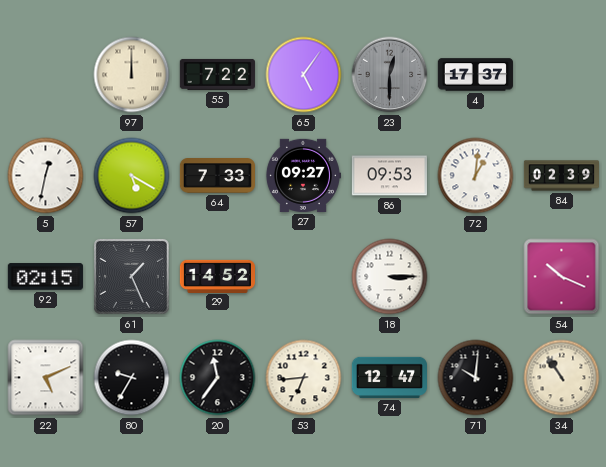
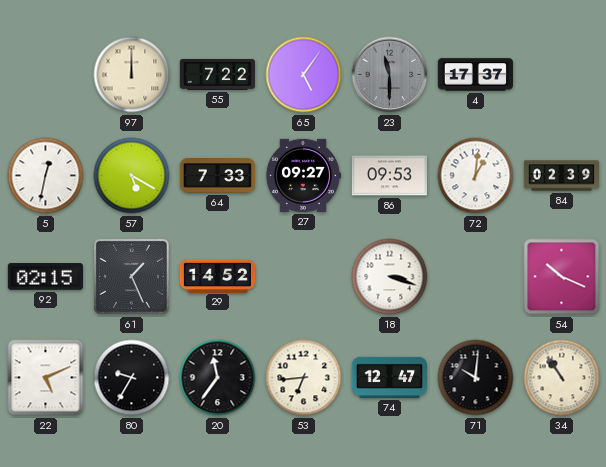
23: 12:30 -> 11:30
18: 3:15 -> 3:18
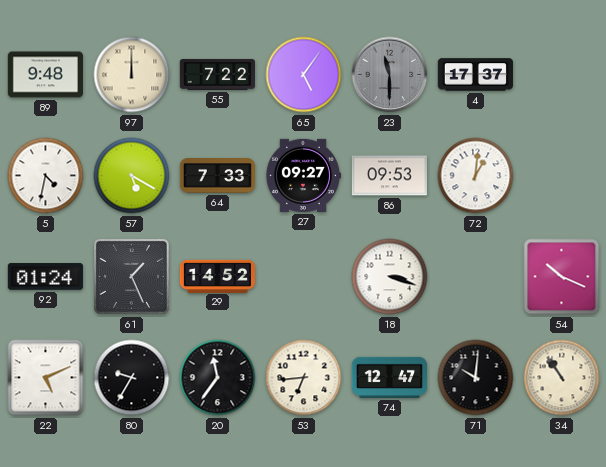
89: none -> 9:48
5: 12:32 -> 4:32
84: 02:39 -> none
92: 02:15 -> 01:24
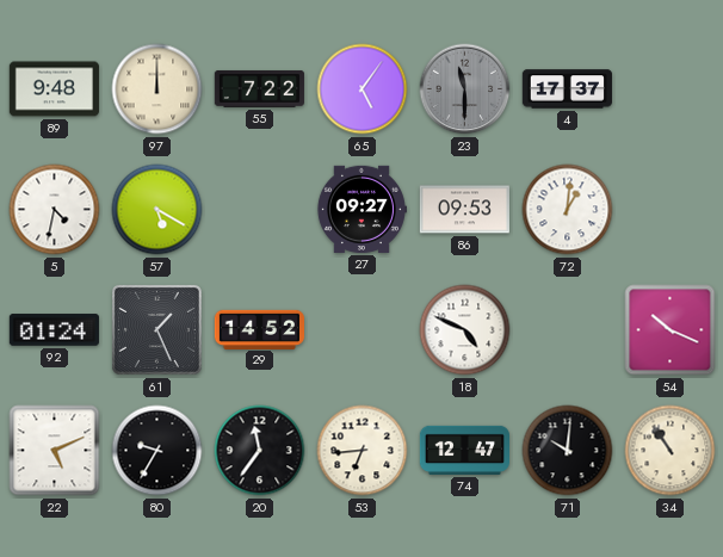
64: 7:33 -> none
18: 3:18 -> 4:49
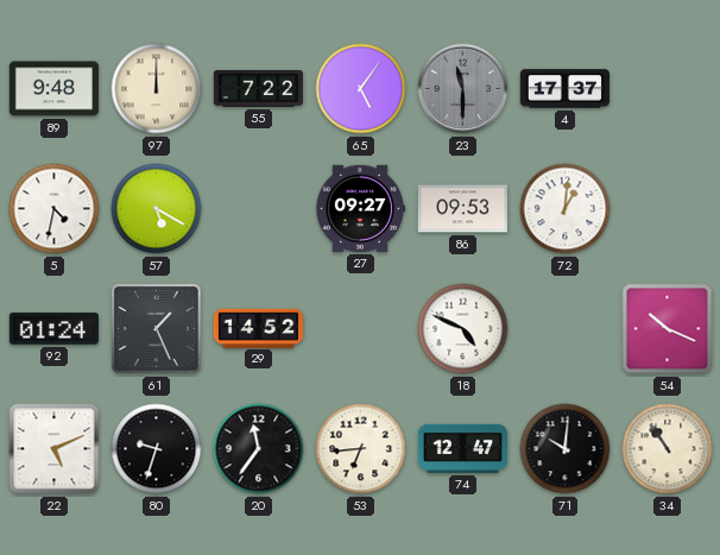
80: 9:35 -> 9:33
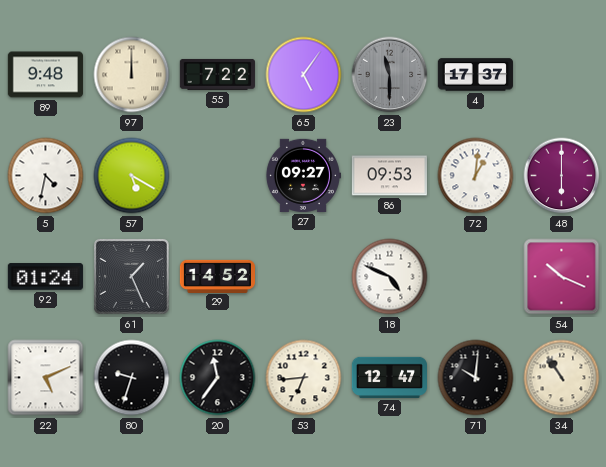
48: none -> 6:00
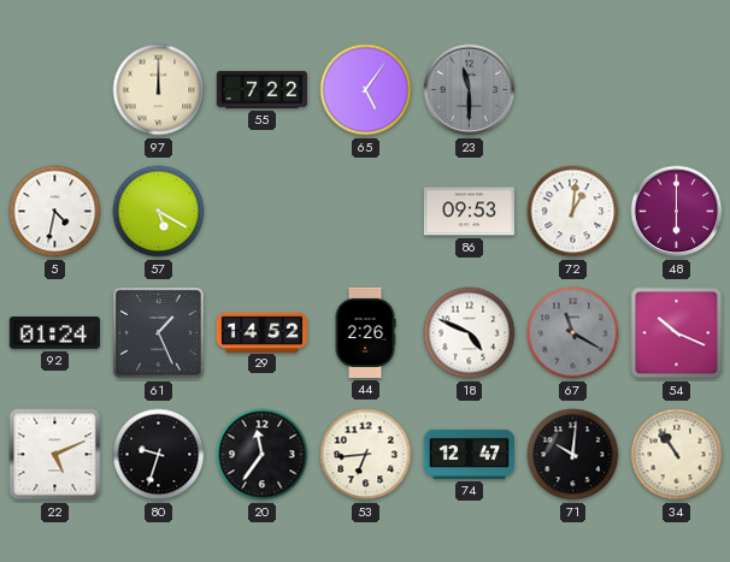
89: 9:48 -> none
4: 17:37 -> none
27: 09:27 -> none
44: none -> 2:26
67: none -> 11:20
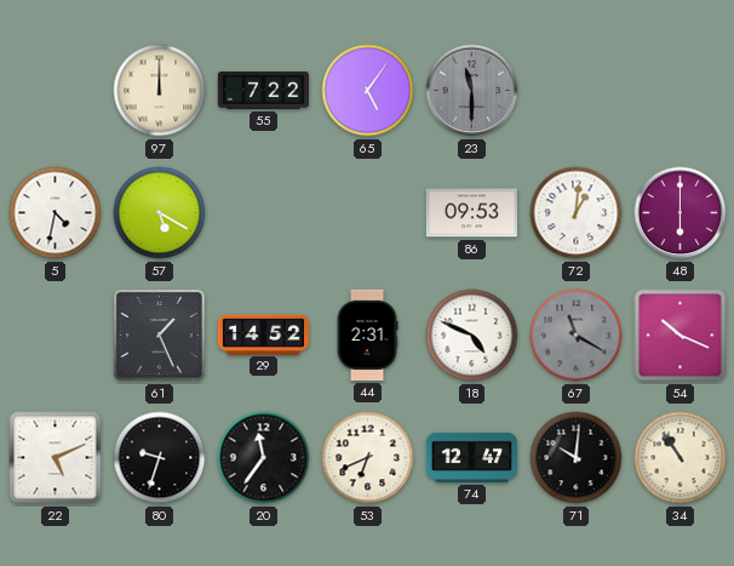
92: 01:24 -> none
44: 2:26 -> 2:31
53: 6:44 -> 6:41
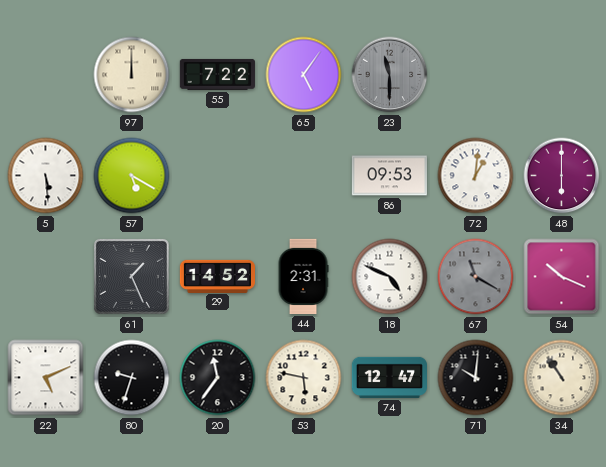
5: 4:32 -> 5:29
53: 6:41 -> 5:47
